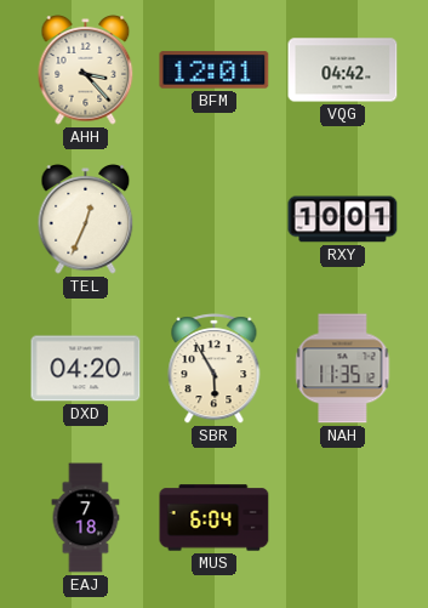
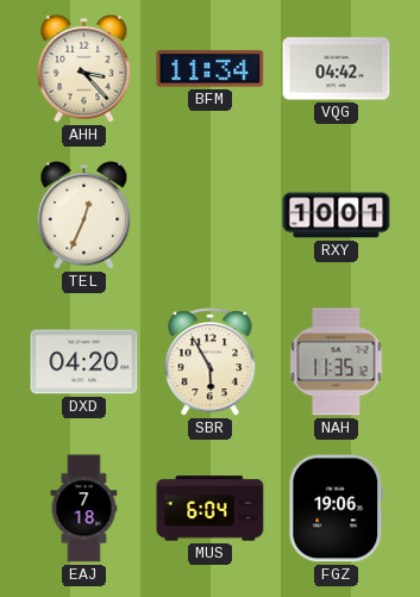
BFM: 12:01 -> 11:34
FGZ: none -> 19:06
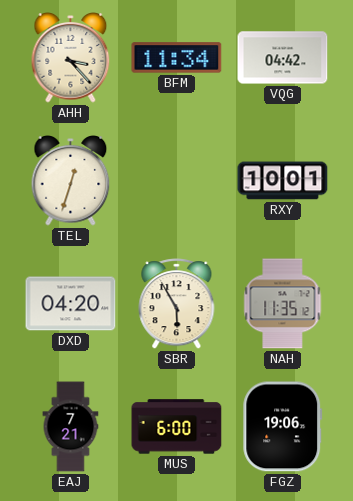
TEL: 12:34 -> 12:33
EAJ: 7:18 -> 7:21
MUS: 6:04 -> 6:00
